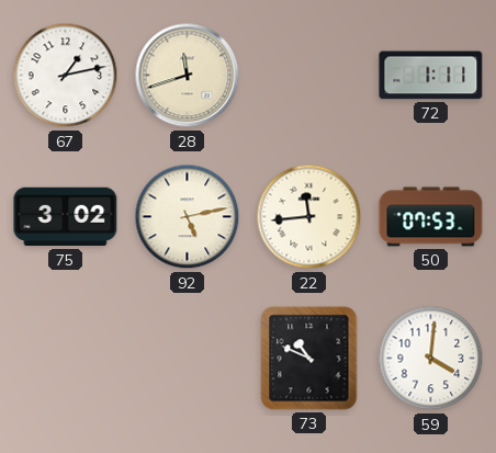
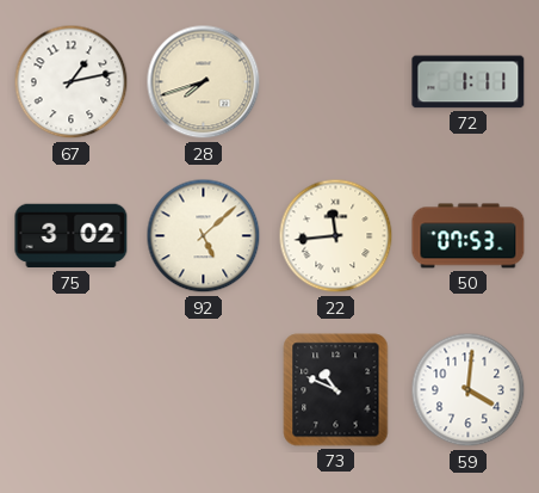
28: 11:42 -> 7:42
92: 5:13 -> 5:08
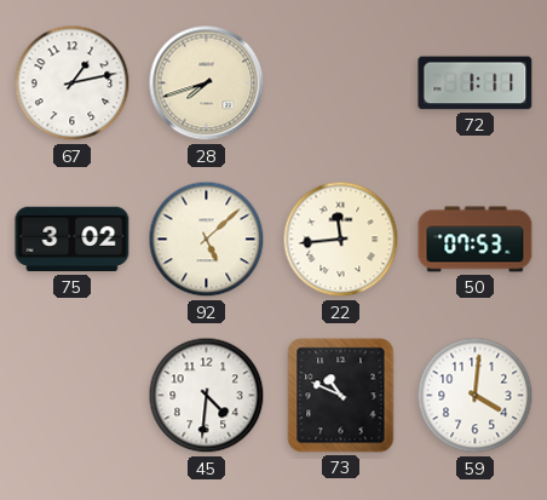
45: none -> 4:31
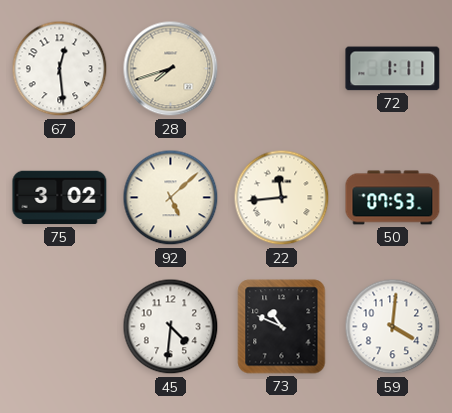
67: 1:13 -> 12:29
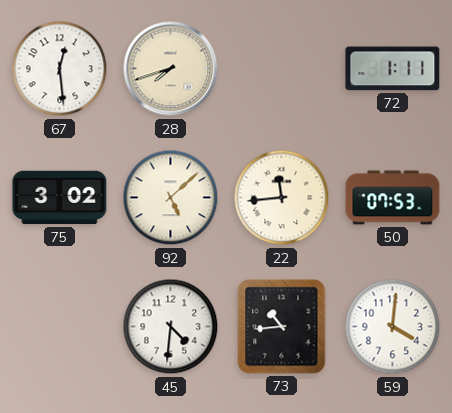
73: 10:49 -> 10:44
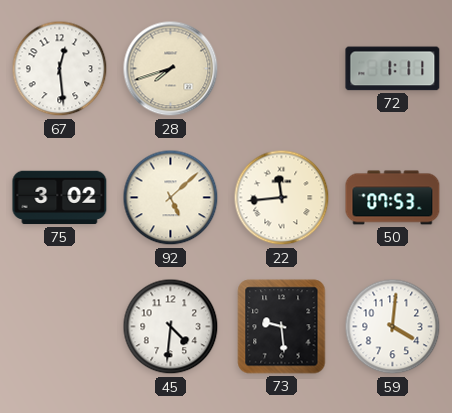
73: 10:44 -> 9:29
